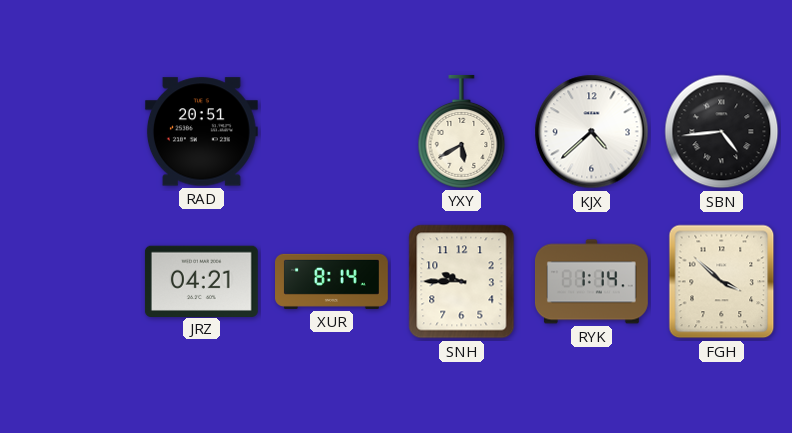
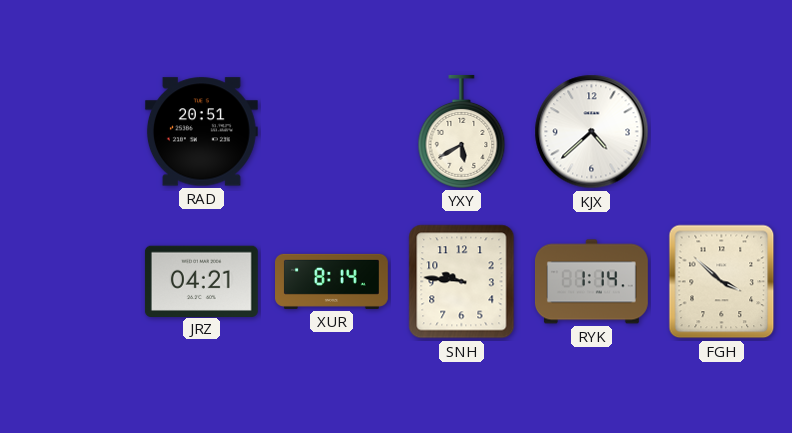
SBN: 4:44 -> none
SNH: 9:45 -> 9:46
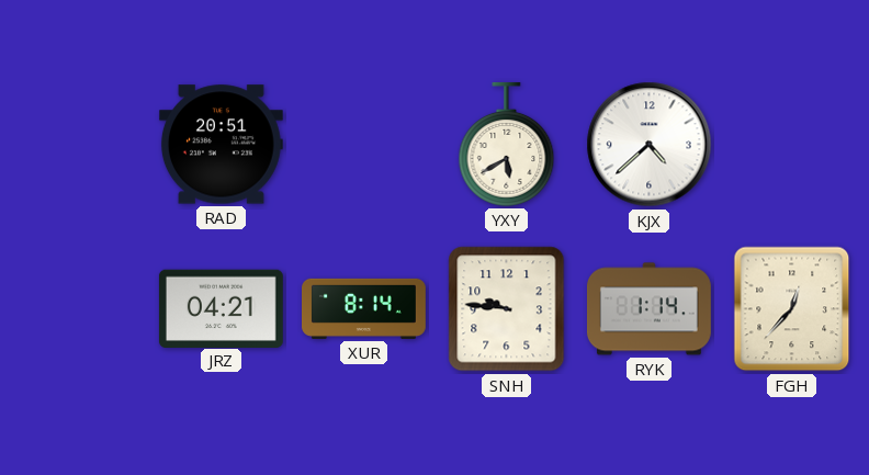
FGH: 3:52 -> 12:37
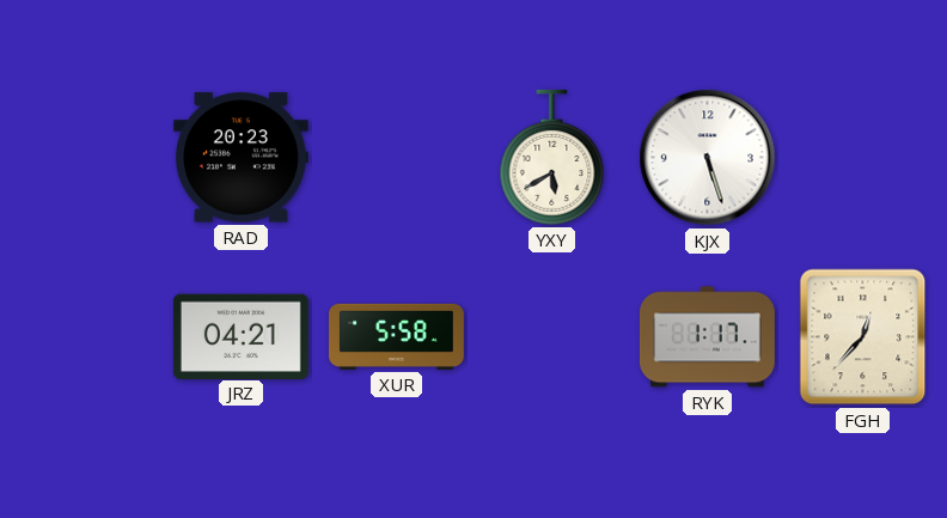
RAD: 20:51 -> 20:23
KJX: 4:38 -> 5:27
XUR: 8:14 -> 5:58
SNH: 9:46 -> none
RYK: 1:14 -> 1:17
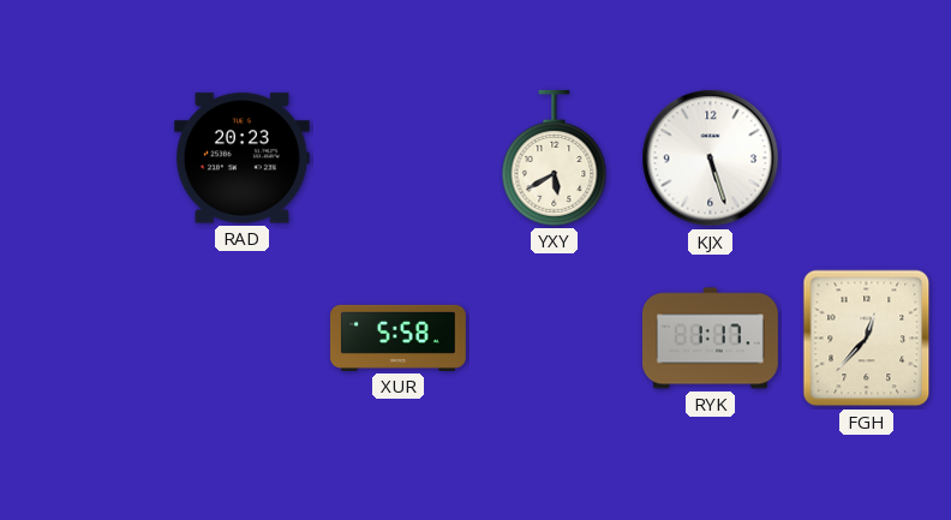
JRZ: 04:21 -> none
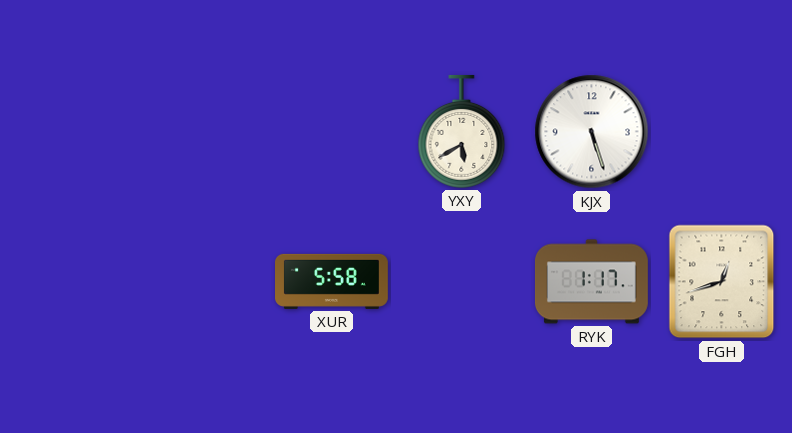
RAD: 20:23 -> none
FGH: 12:37 -> 12:42
